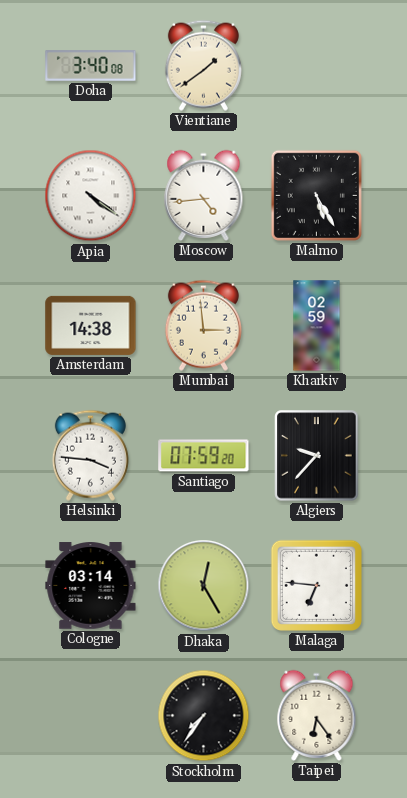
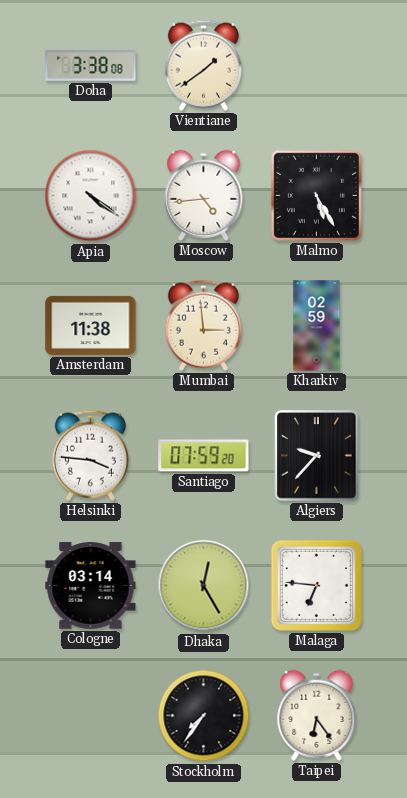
Doha: 3:40 -> 3:38
Amsterdam: 14:38 -> 11:38
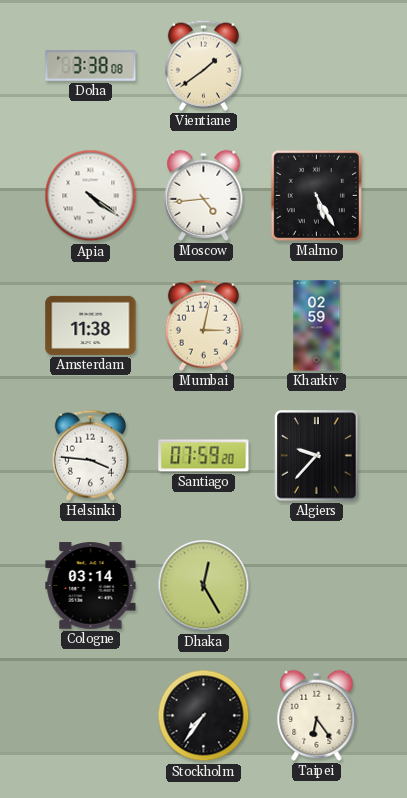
Mumbai: 2:59 -> 3:02
Malaga: 6:46 -> none
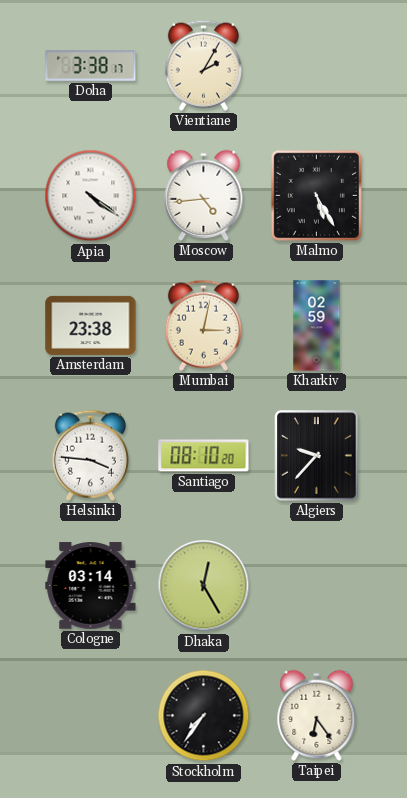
Doha: 3:38:08 -> 3:38:17
Vientiane: 1:39 -> 2:05
Amsterdam: 11:38 -> 23:38
Santiago: 07:59 -> 08:10
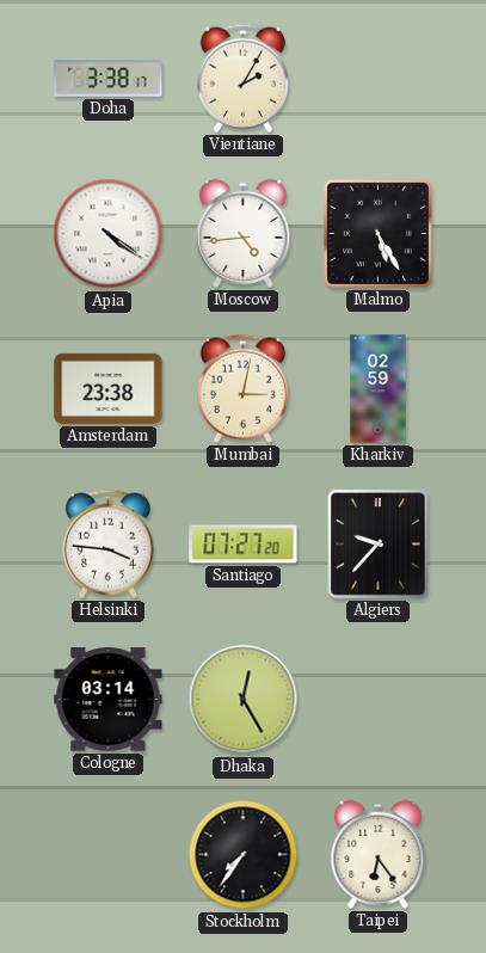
Santiago: 08:10 -> 07:27
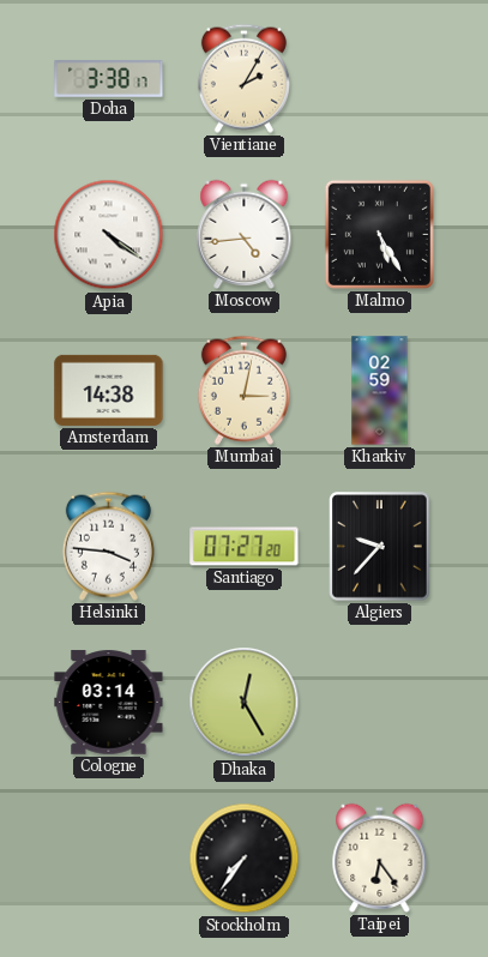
Amsterdam: 23:38 -> 14:38
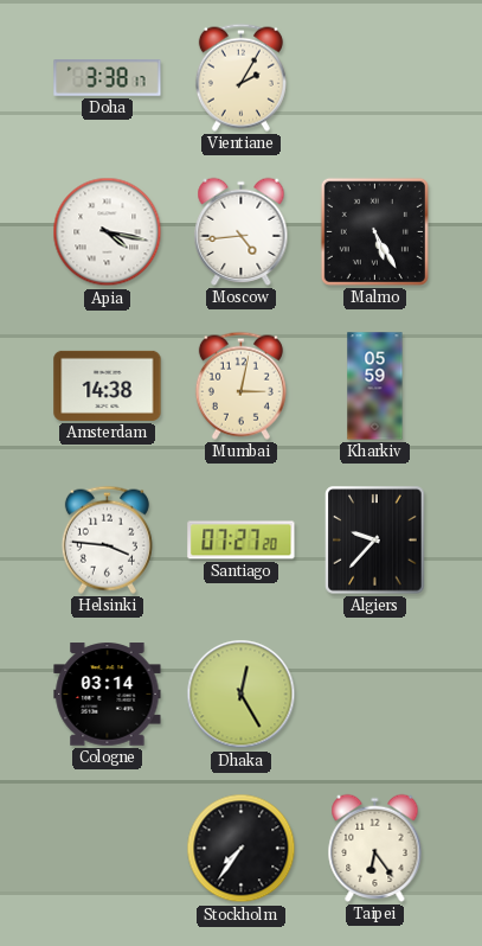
Apia: 4:21 -> 4:17
Kharkiv: 02:59 -> 05:59
